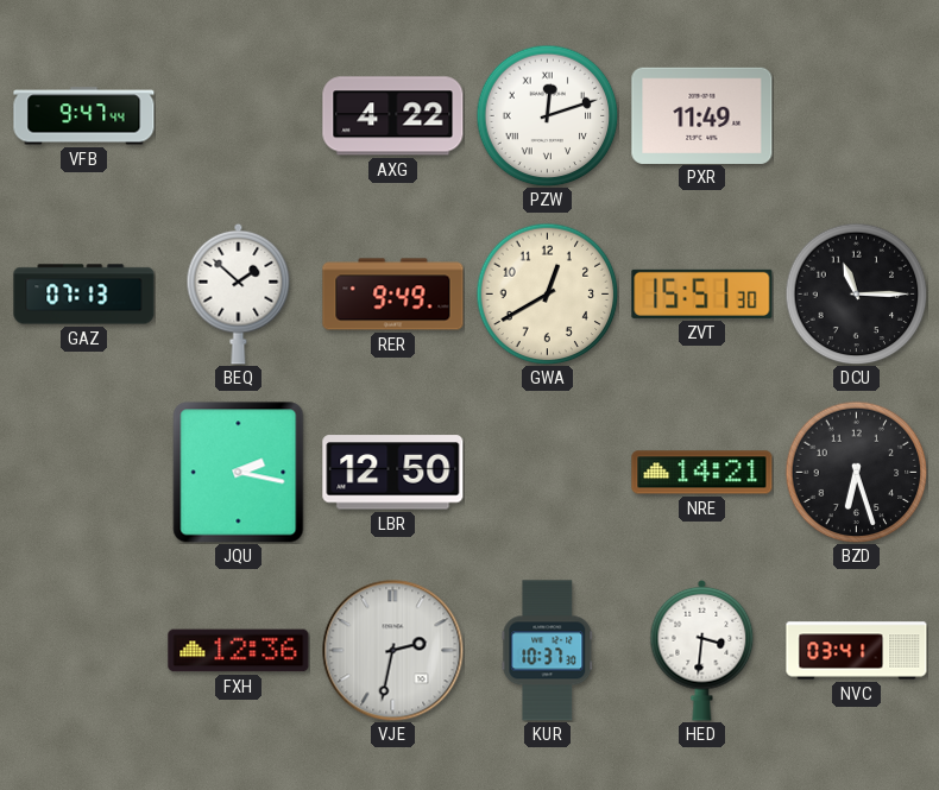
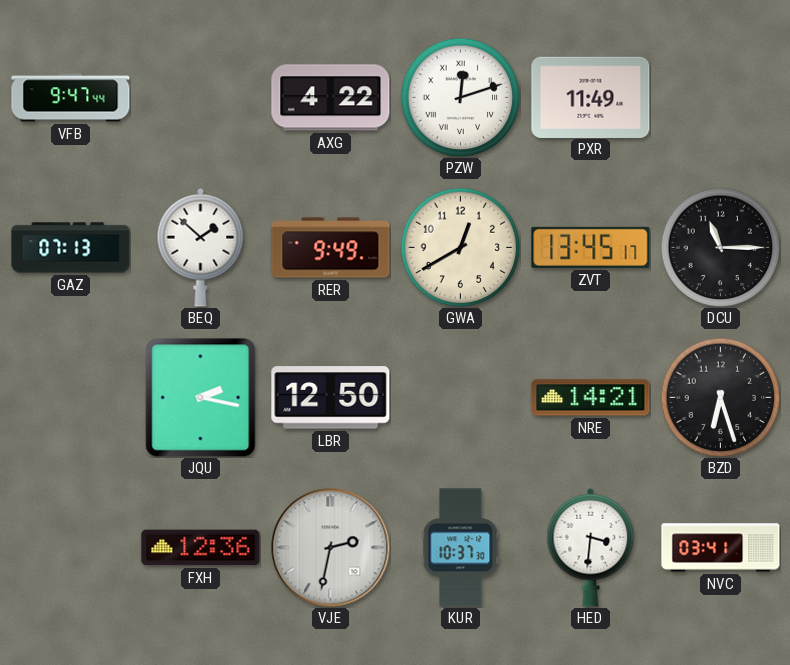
ZVT: 15:51 -> 13:45
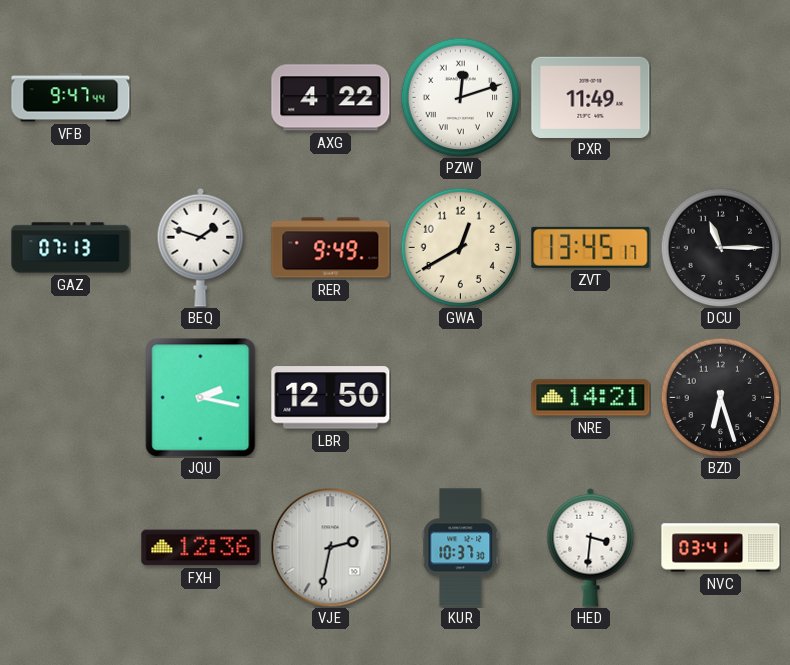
BEQ: 1:52 -> 1:48
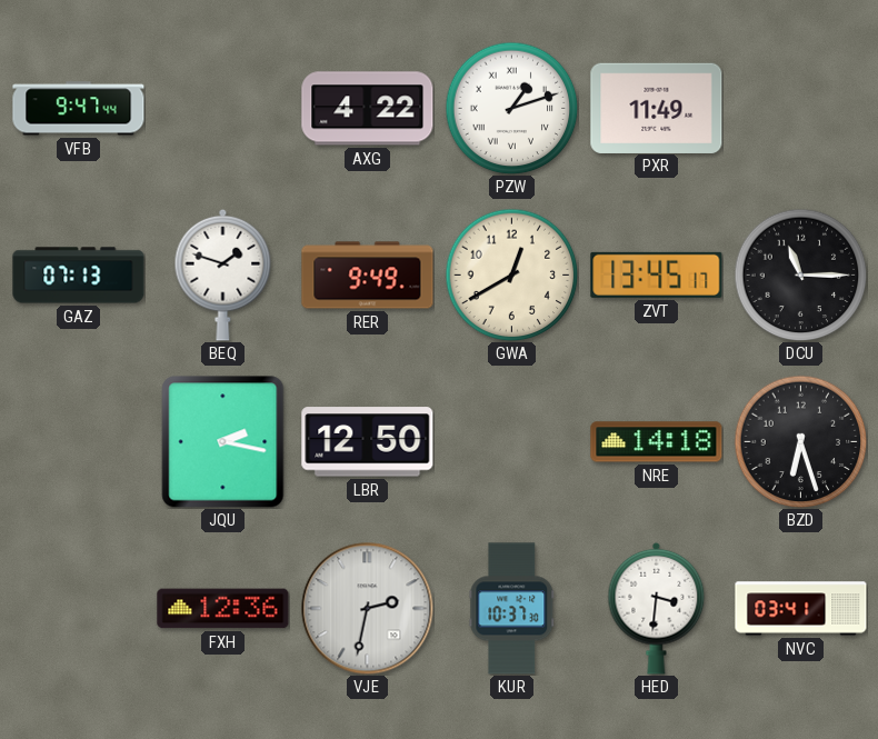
PZW: 12:12 -> 1:12
NRE: 14:21 -> 14:18
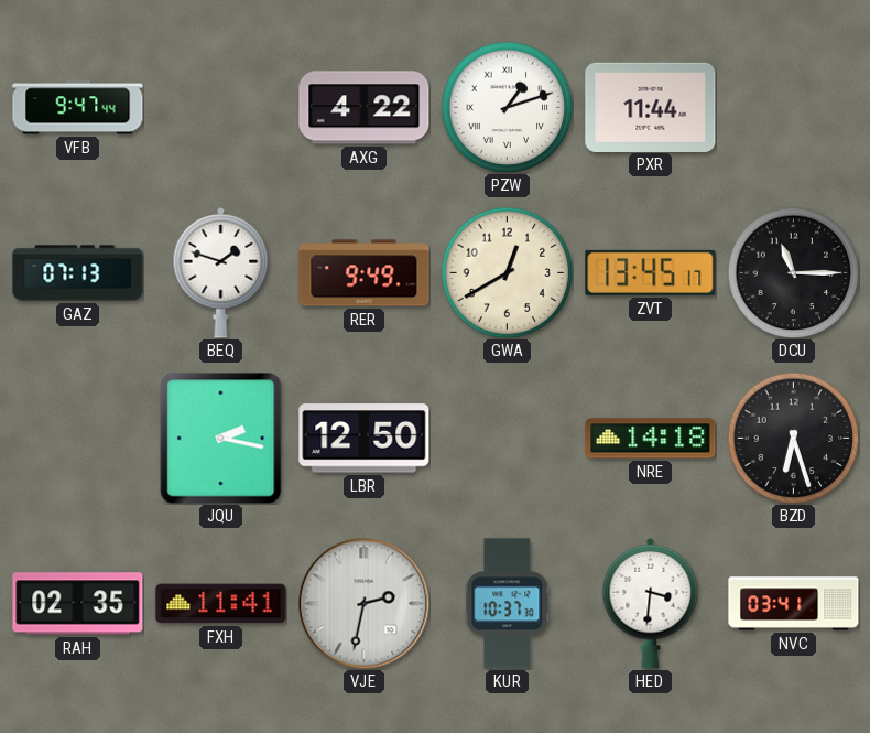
PXR: 11:49 -> 11:44
RAH: none -> 02:35
FXH: 12:36 -> 11:41
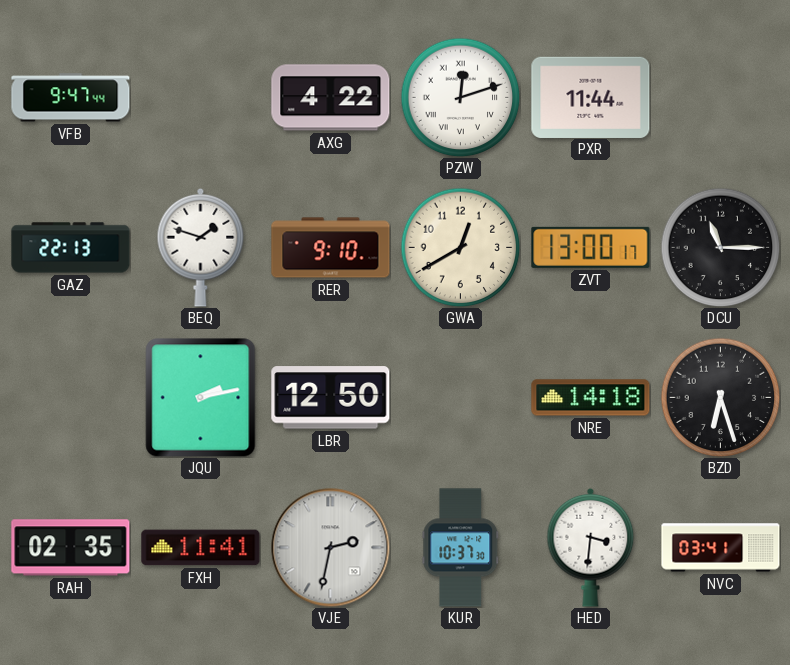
PZW: 1:12 -> 12:12
GAZ: 07:13 -> 22:13
RER: 9:49 -> 9:10
ZVT: 13:45 -> 13:00
JQU: 2:17 -> 2:13
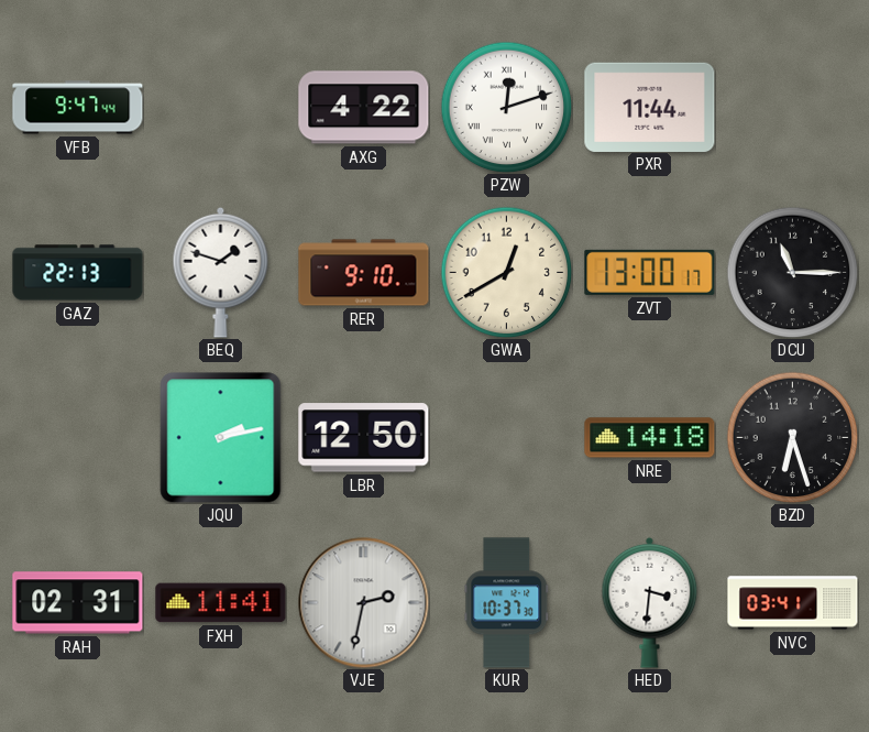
RAH: 02:35 -> 02:31
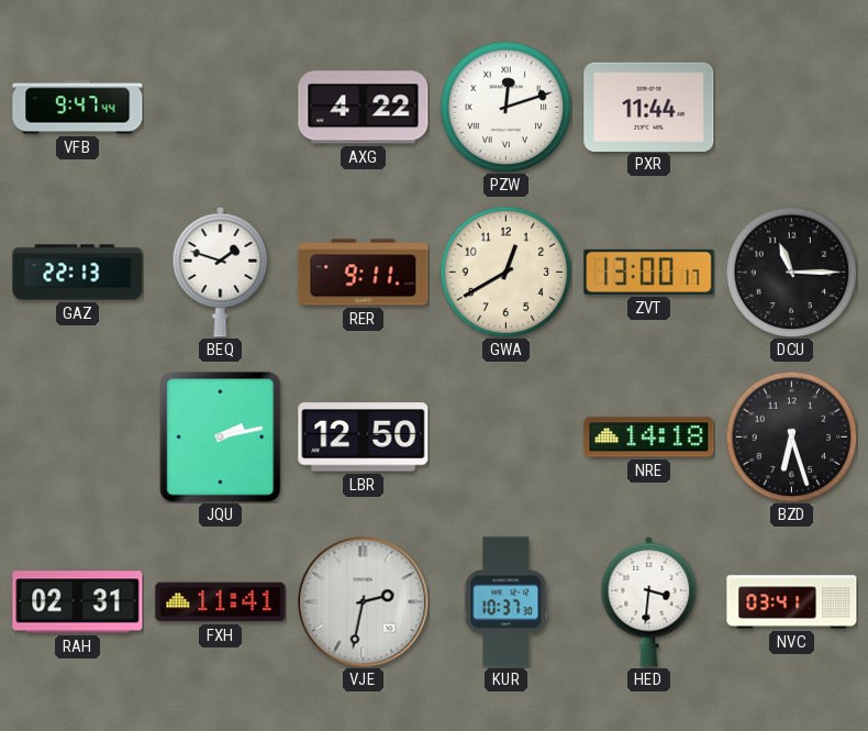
RER: 9:10 -> 9:11
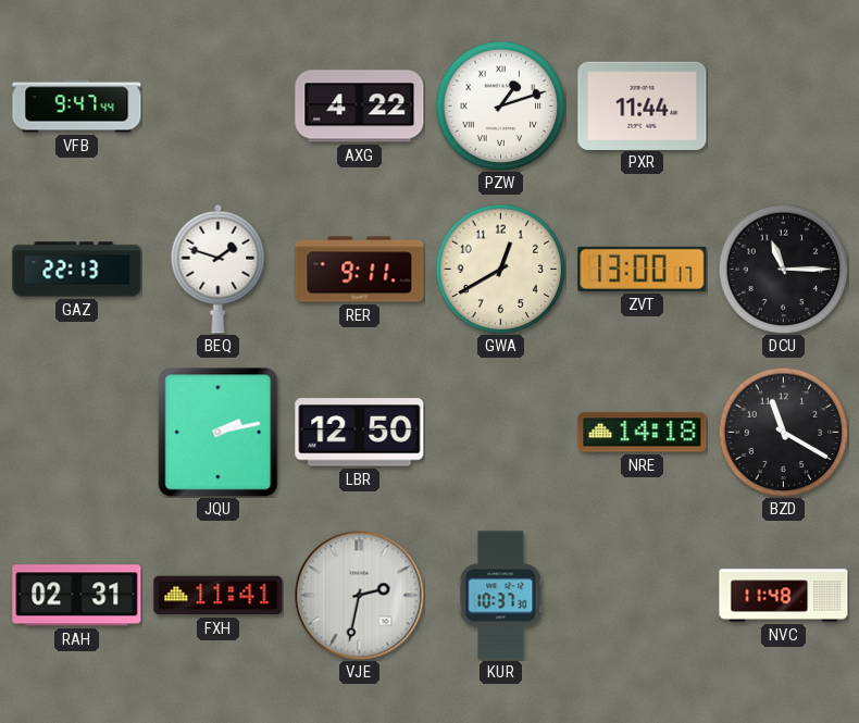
PZW: 12:12 -> 1:12
BZD: 6:27 -> 11:20
HED: 3:31 -> none
NVC: 03:41 -> 11:48
